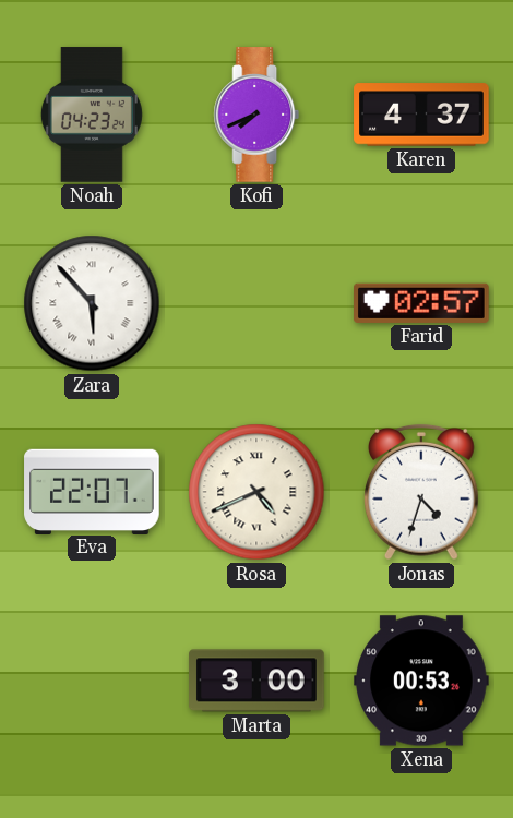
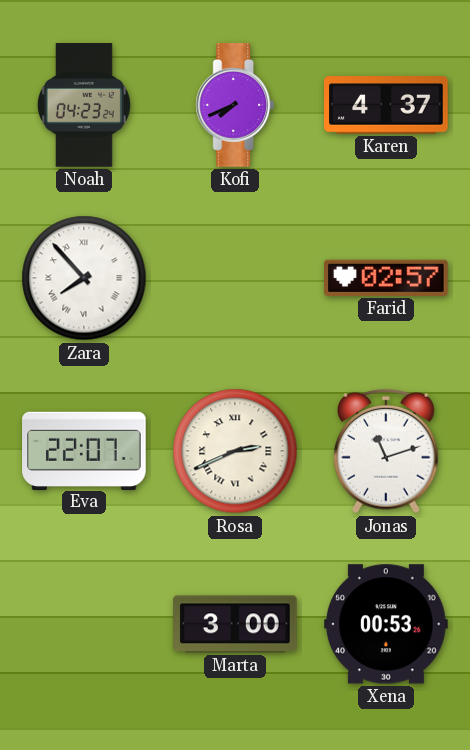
Zara: 5:53 -> 7:53
Rosa: 4:41 -> 2:41
Jonas: 4:33 -> 11:12
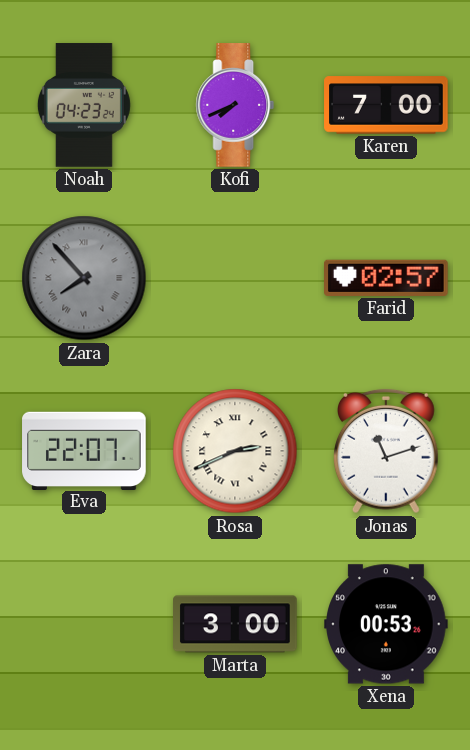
Karen: 4:37 -> 7:00
Zara dial: white -> grey
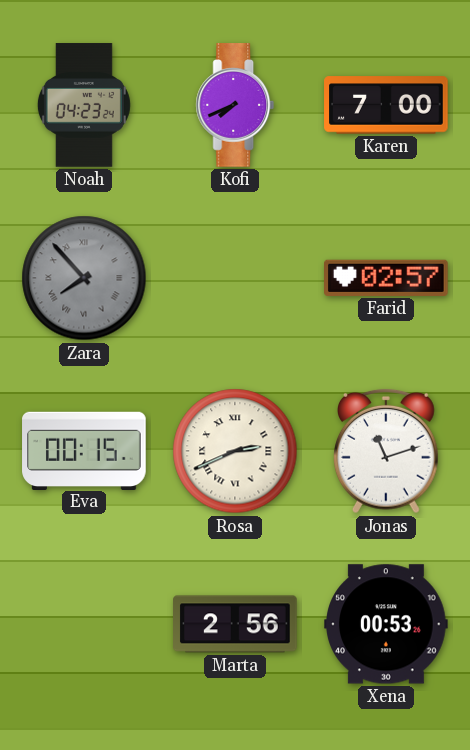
Eva: 22:07 -> 00:15
Marta: 3:00 -> 2:56
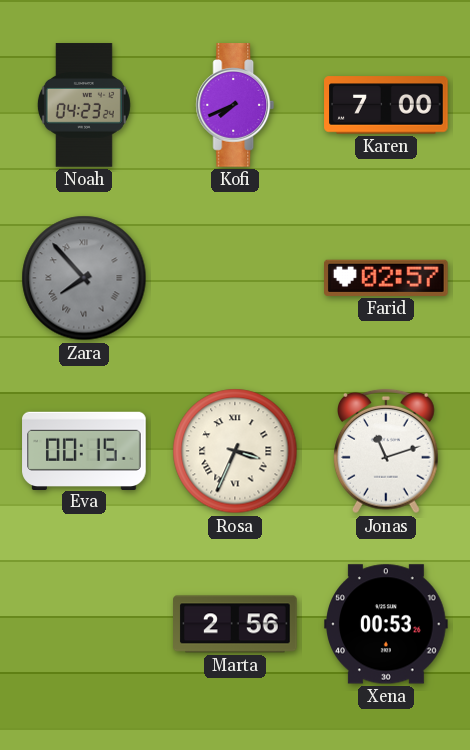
Rosa: 2:41 -> 3:34
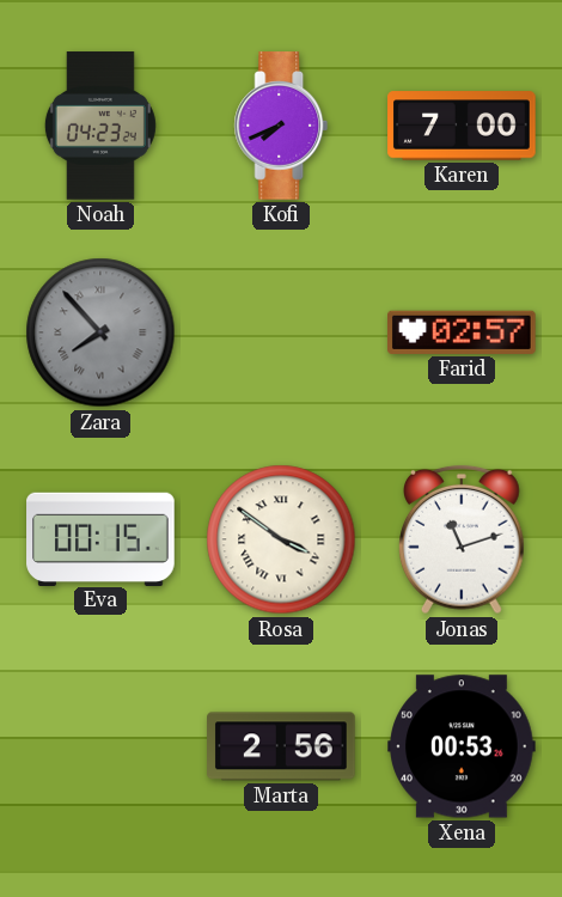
Rosa: 3:34 -> 3:51
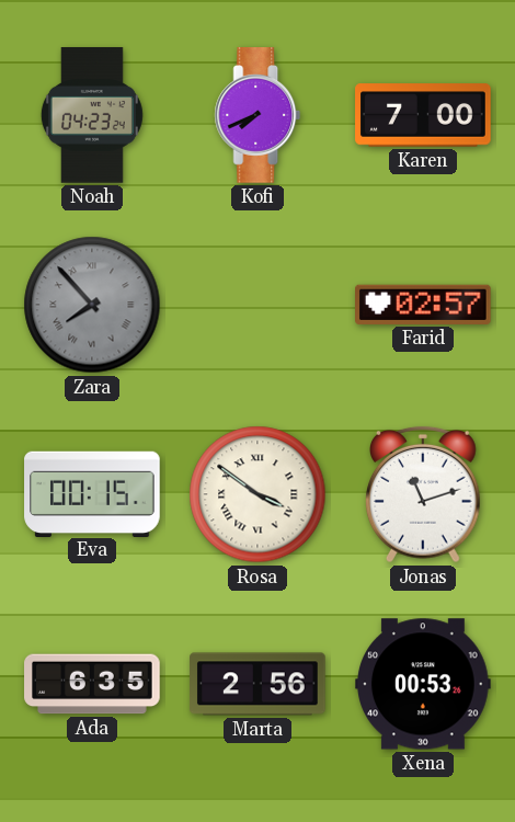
Ada: none -> 6:35
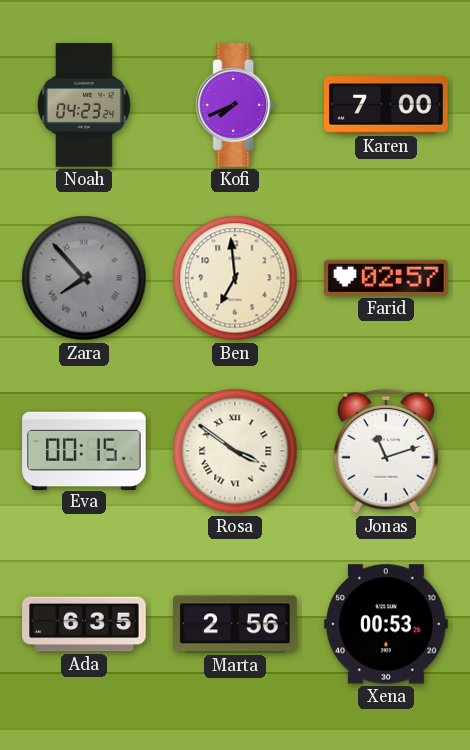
Ben: none -> 6:59
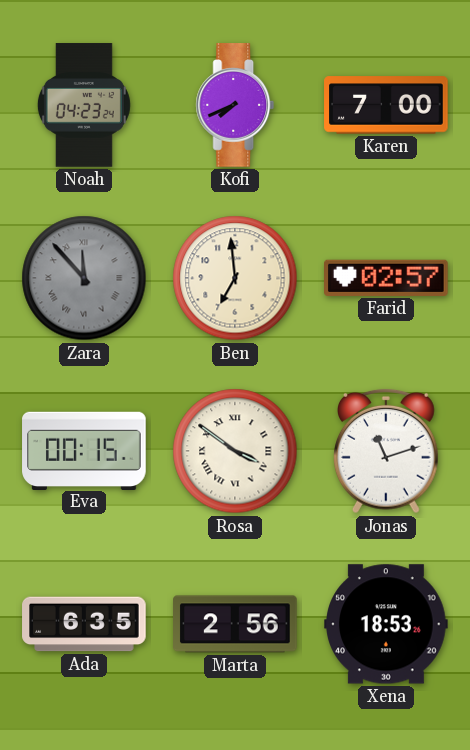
Zara: 7:53 -> 11:53
Xena: 00:53 -> 18:53
